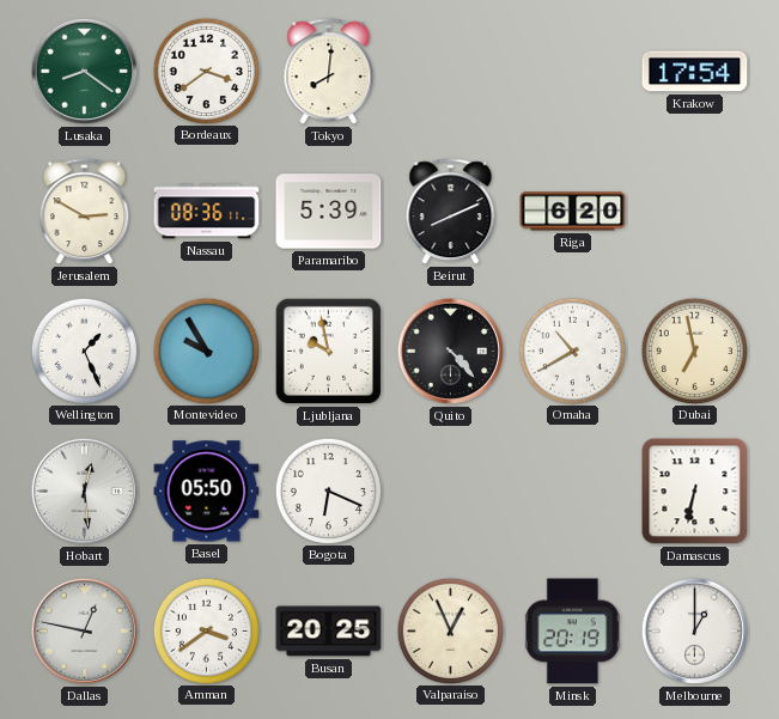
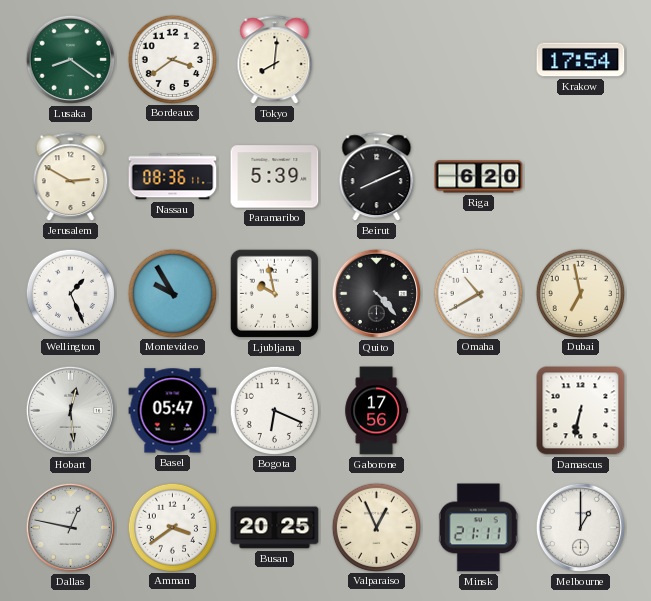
Basel: 05:50 -> 05:47
Gaborone: none -> 17:56
Minsk: 20:19 -> 21:11
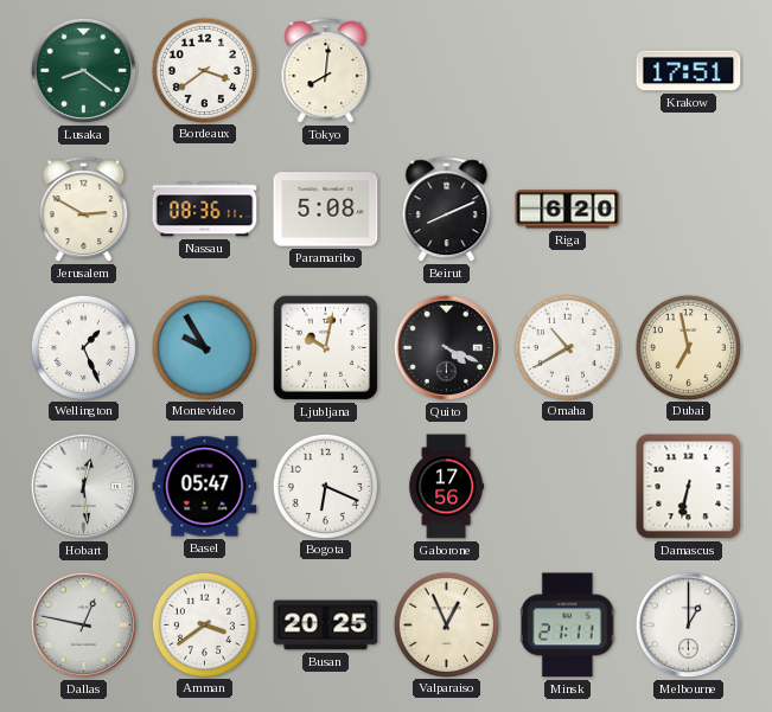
Krakow: 17:54 -> 17:51
Paramaribo: 5:39 -> 5:08
Ljubljana: 9:58 -> 10:02
Quito: 4:23 -> 4:19
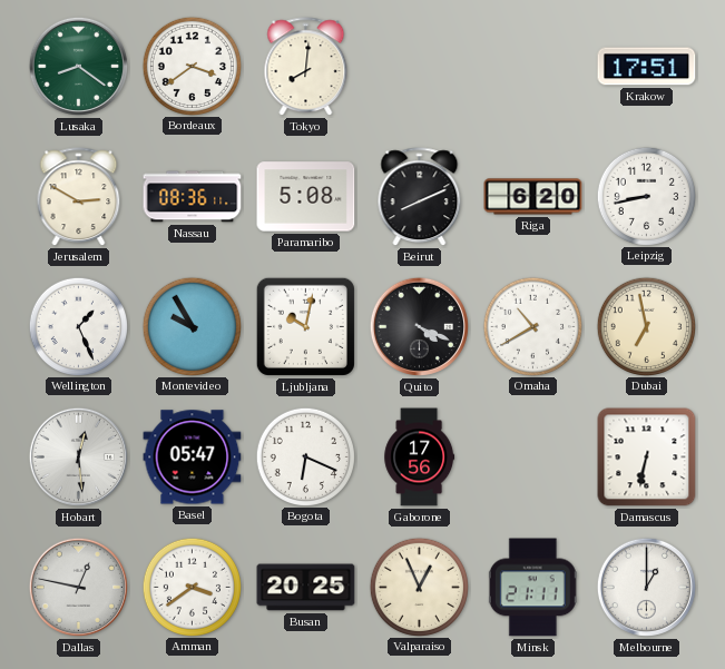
Leipzig: none -> 8:43
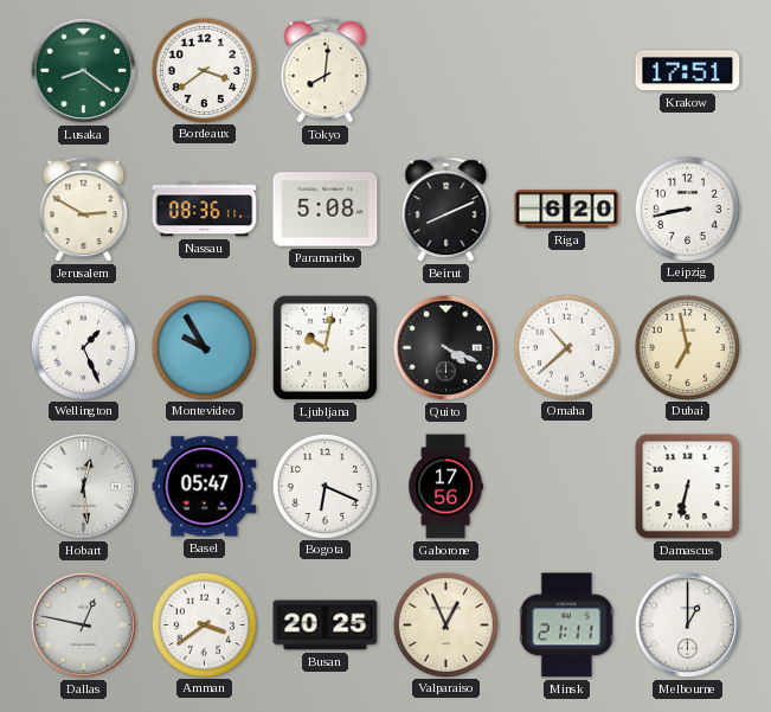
Omaha: 10:40 -> 10:38
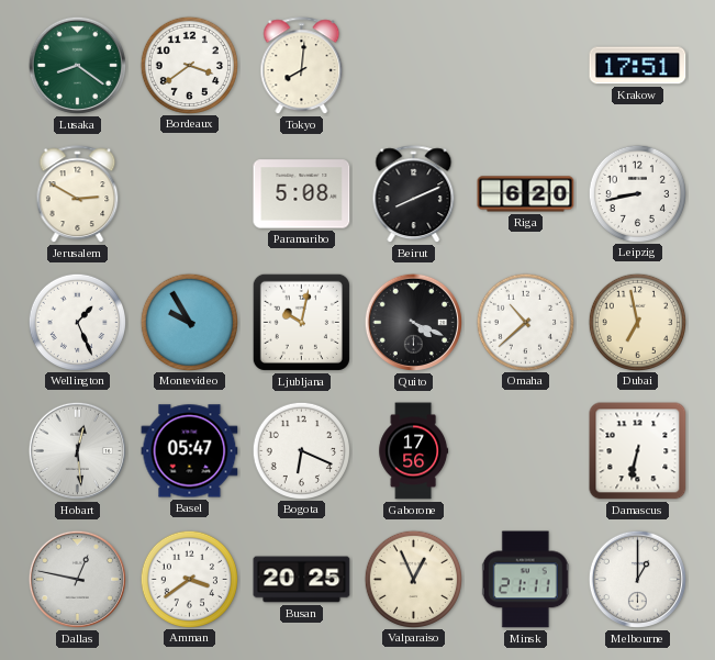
Nassau: 08:36 -> none
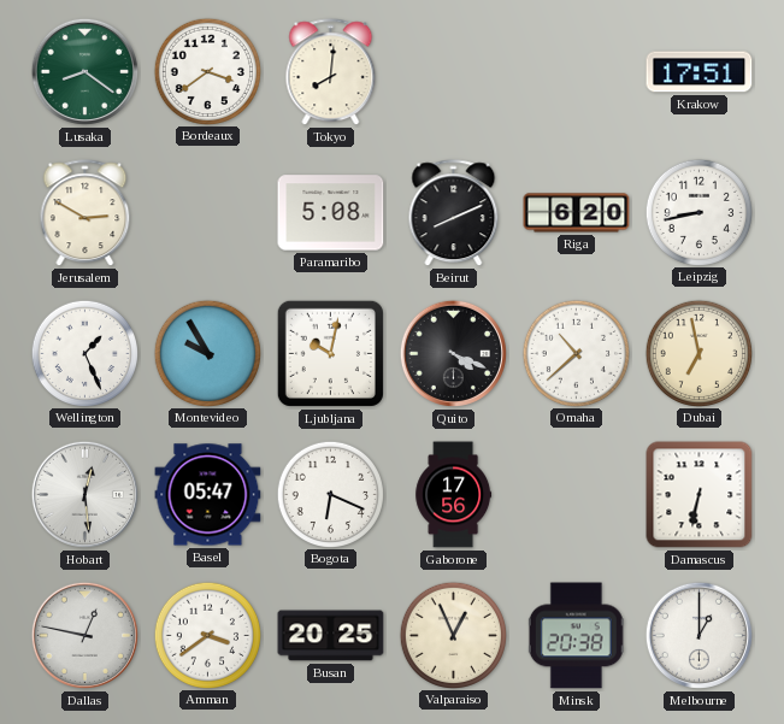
Minsk: 21:11 -> 20:38
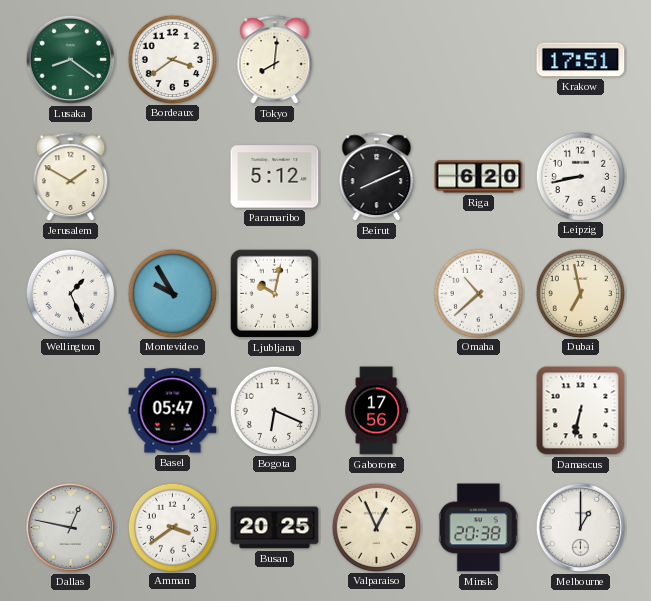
Jerusalem: 2:50 -> 1:50
Paramaribo: 5:08 -> 5:12
Quito: 4:19 -> none
Hobart: 12:29 -> none
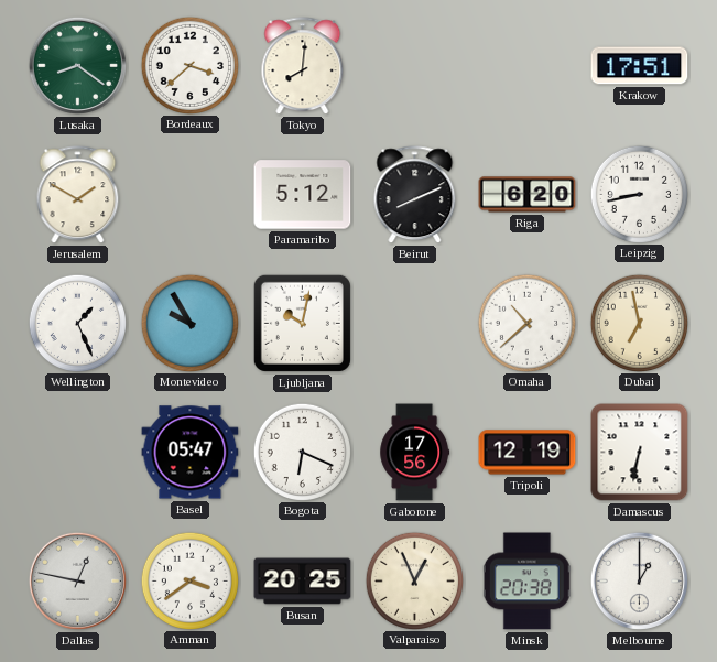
Bordeaux: 3:39 -> 3:38
Tripoli: none -> 12:19
